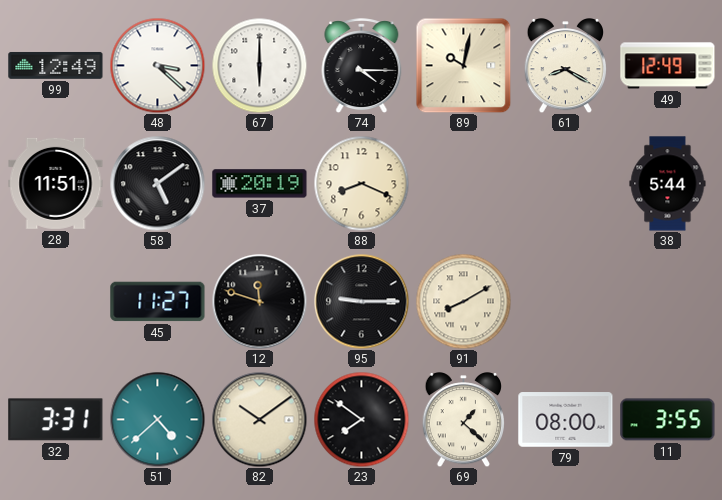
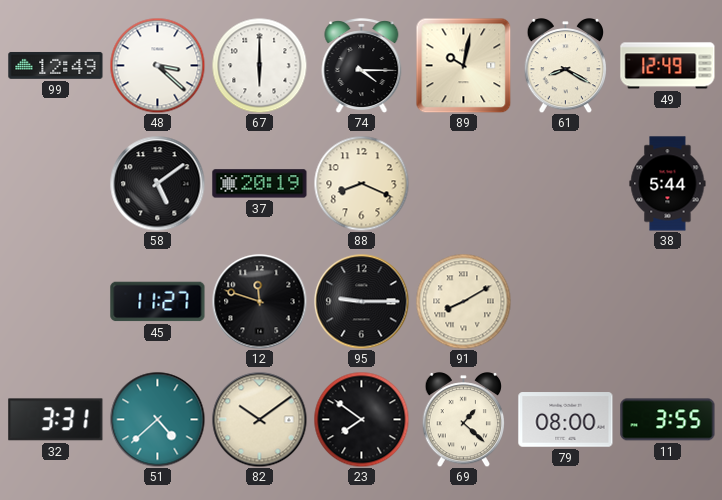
28: 11:51 -> none
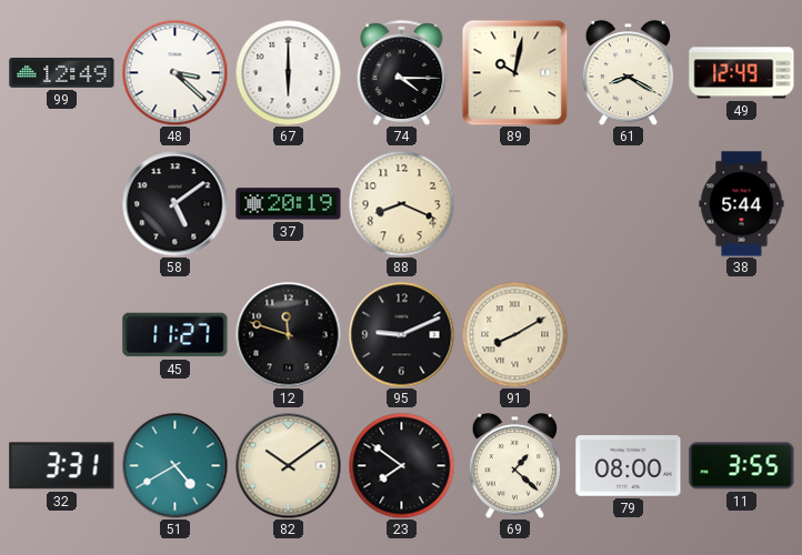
95: 9:15 -> 9:11
51: 4:38 -> 4:40
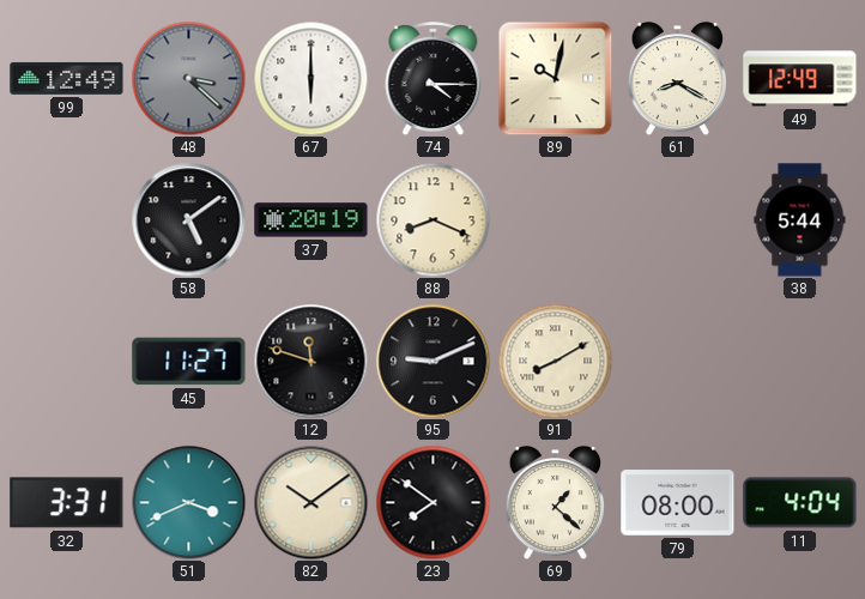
48 dial: white -> grey
51: 4:40 -> 3:41
11: 3:55 -> 4:04
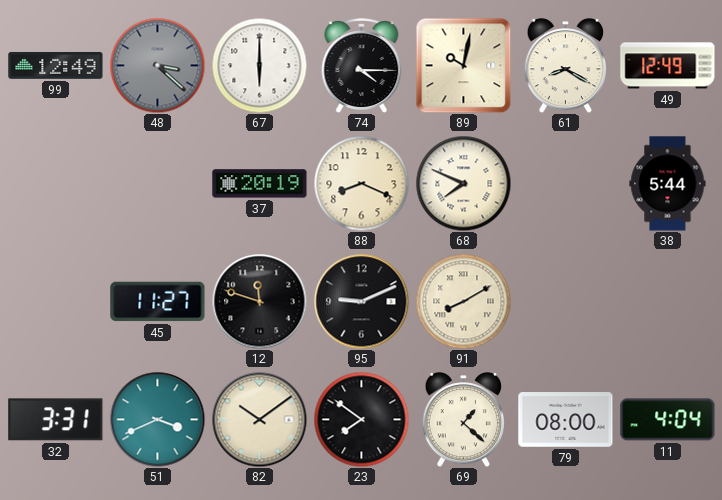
58: 5:09 -> none
68: none -> 7:49
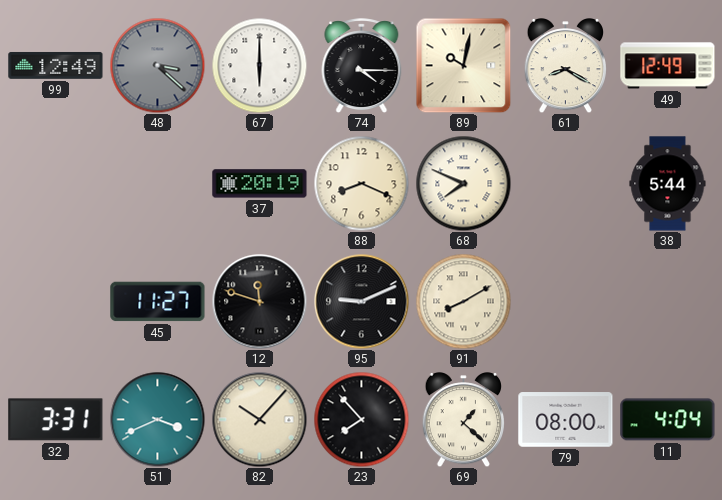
82: 10:09 -> 10:07
23: 7:51 -> 7:53
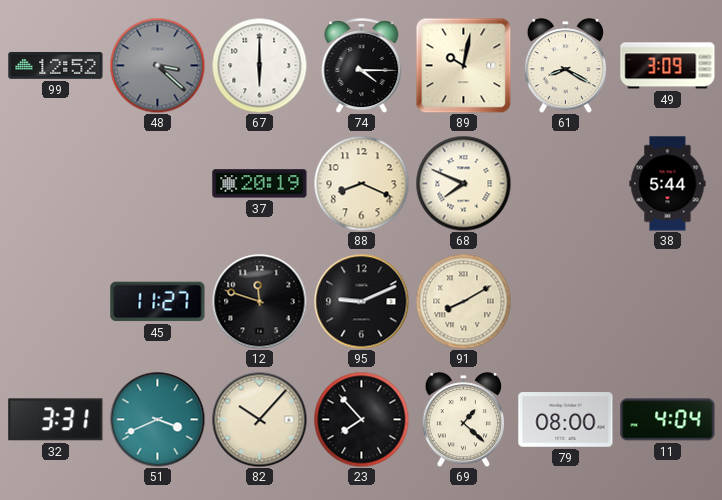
99: 12:49 -> 12:52
49: 12:49 -> 3:09
